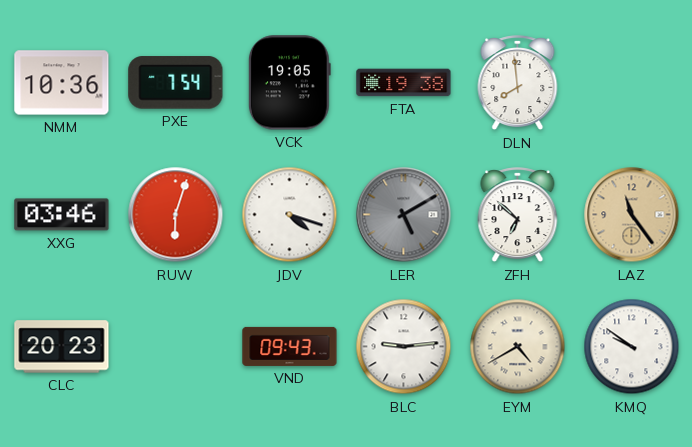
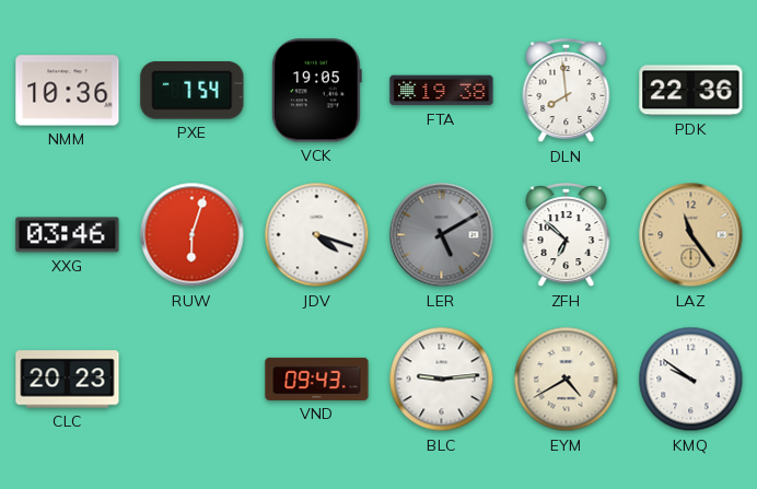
PDK: none -> 22:36
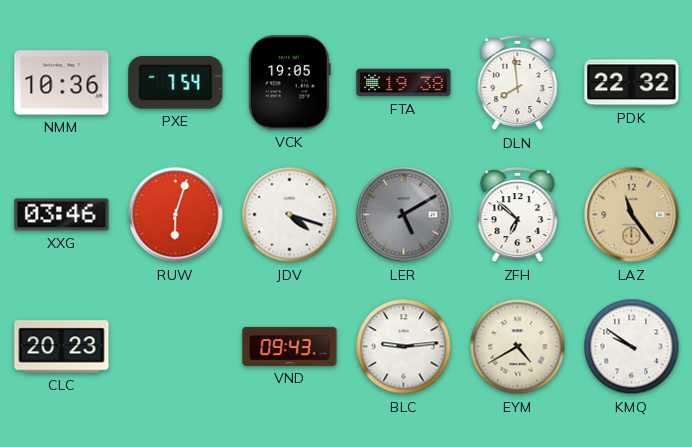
PDK: 22:36 -> 22:32
